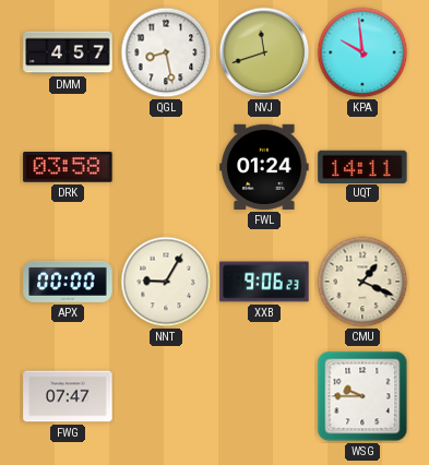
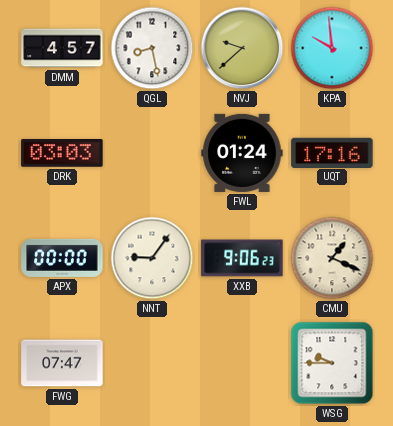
NVJ: 11:42 -> 9:38
DRK: 03:58 -> 03:03
UQT: 14:11 -> 17:16
NNT: 9:05 -> 9:06
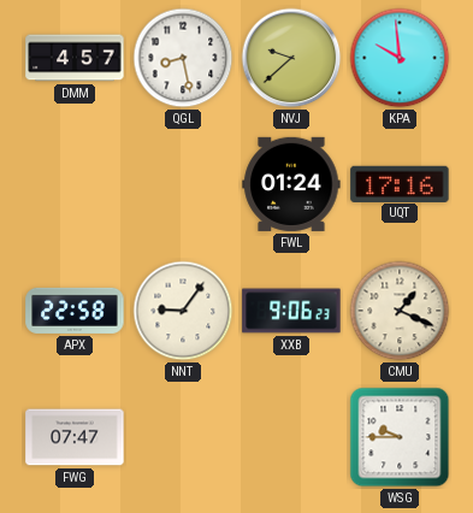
DRK: 03:03 -> none
APX: 00:00 -> 22:58
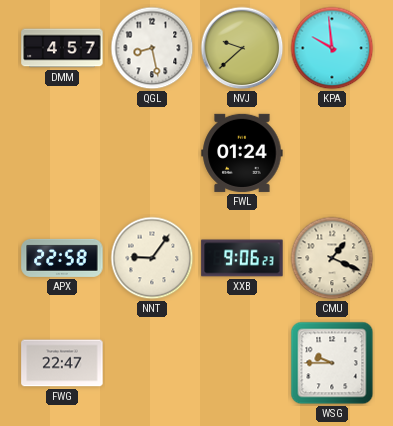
UQT: 17:16 -> none
FWG: 07:47 -> 22:47
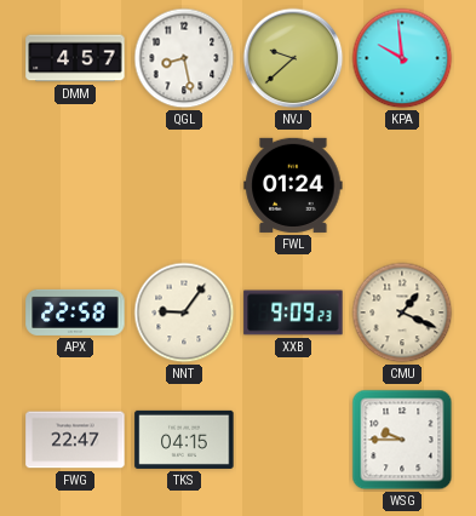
XXB: 9:06 -> 9:09
TKS: none -> 04:15
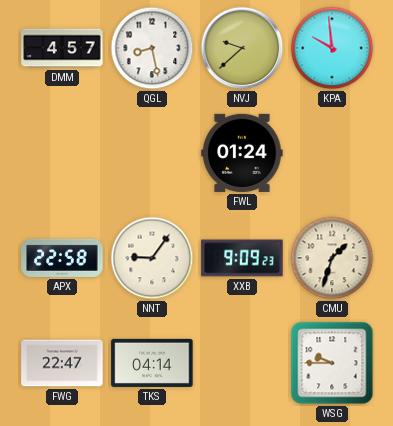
CMU: 1:19 -> 1:33
TKS: 04:15 -> 04:14
